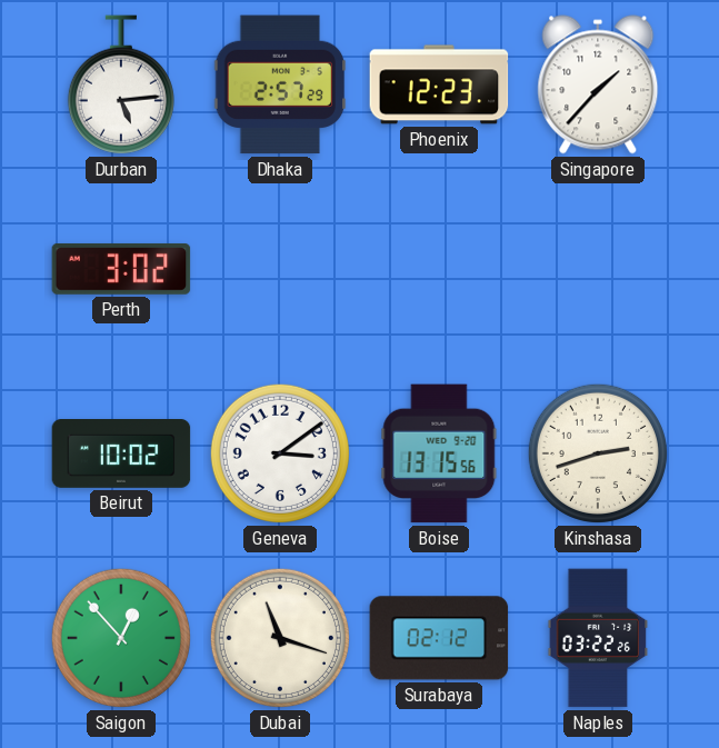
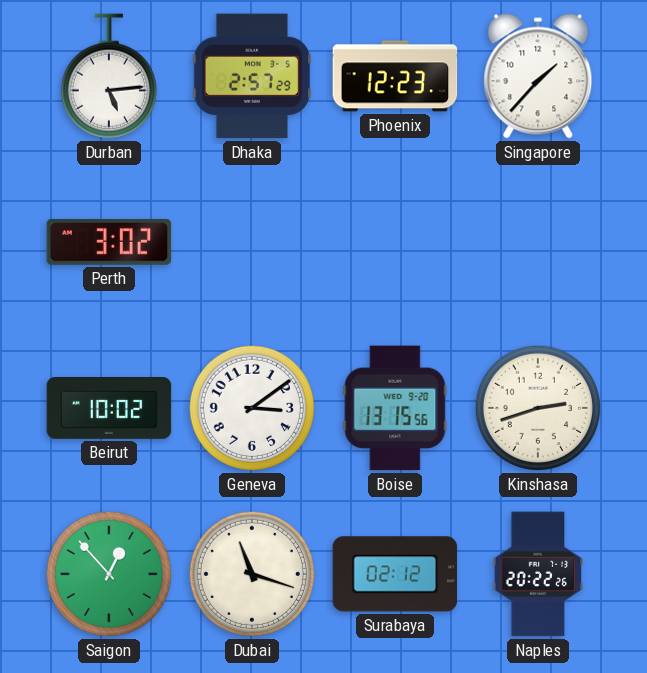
Naples: 03:22 -> 20:22
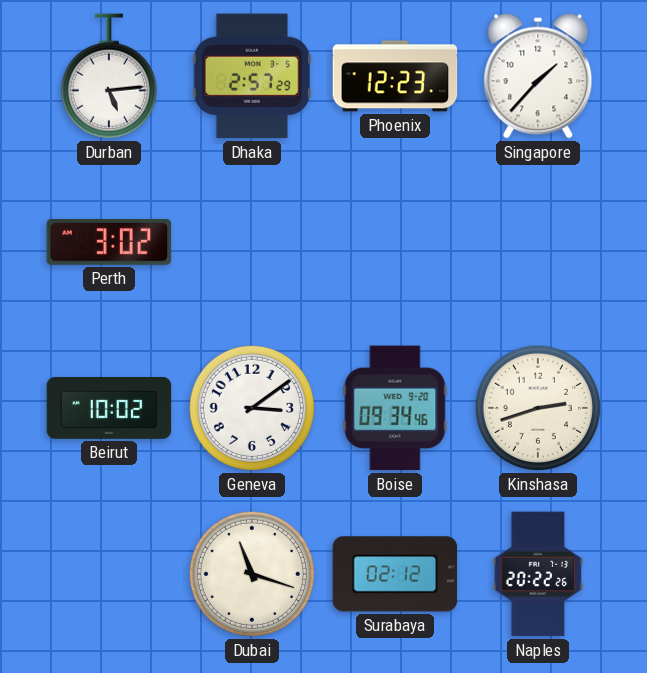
Boise: 13:15 -> 09:34
Saigon: 12:53 -> none
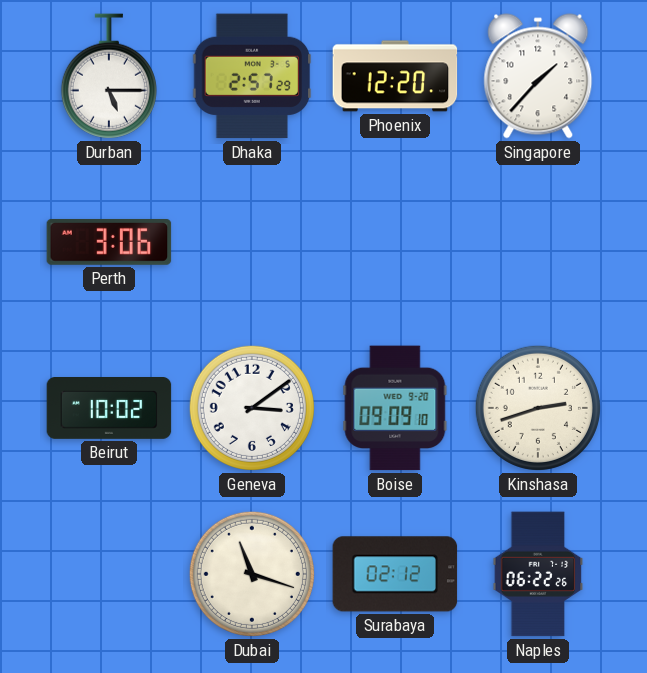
Durban: 5:14 -> 5:15
Phoenix: 12:23 -> 12:20
Perth: 3:02 -> 3:06
Boise: 09:34 -> 09:09
Naples: 20:22 -> 06:22
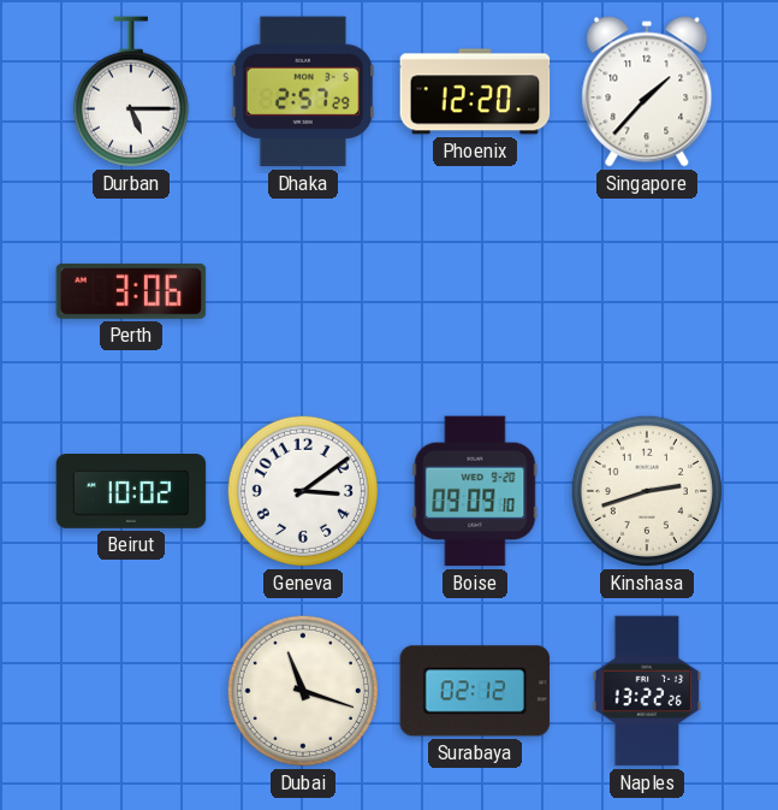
Naples: 06:22 -> 13:22
